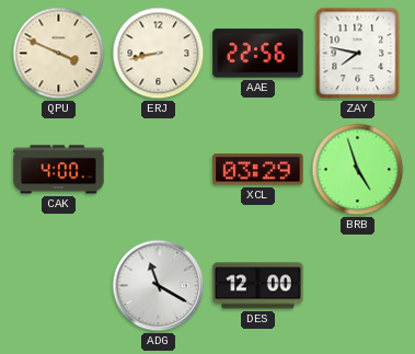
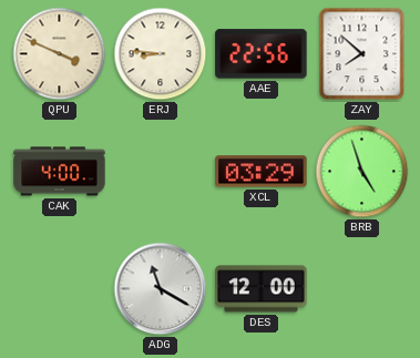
ERJ: 8:43 -> 8:46
ZAY: 7:47 -> 7:52
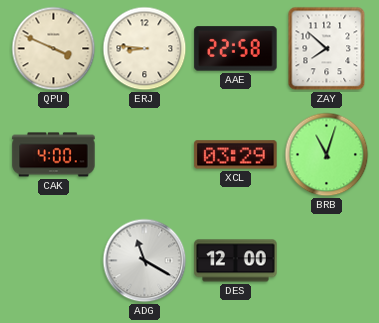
AAE: 22:56 -> 22:58
BRB: 4:57 -> 11:03
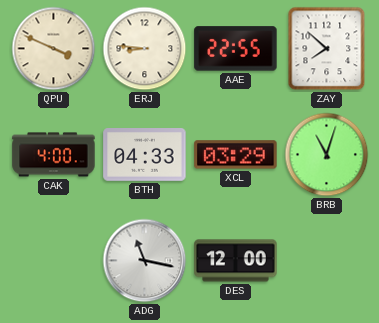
AAE: 22:58 -> 22:55
BTH: none -> 04:33
ADG: 11:20 -> 11:17
